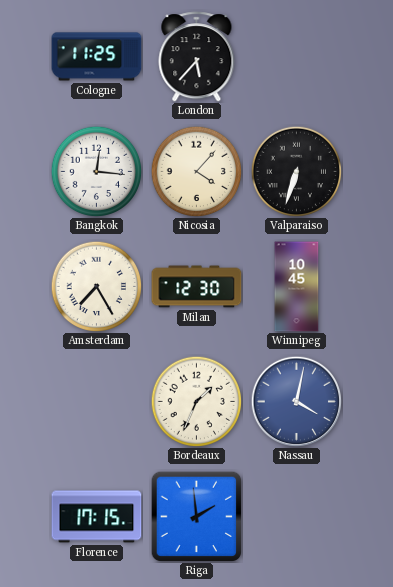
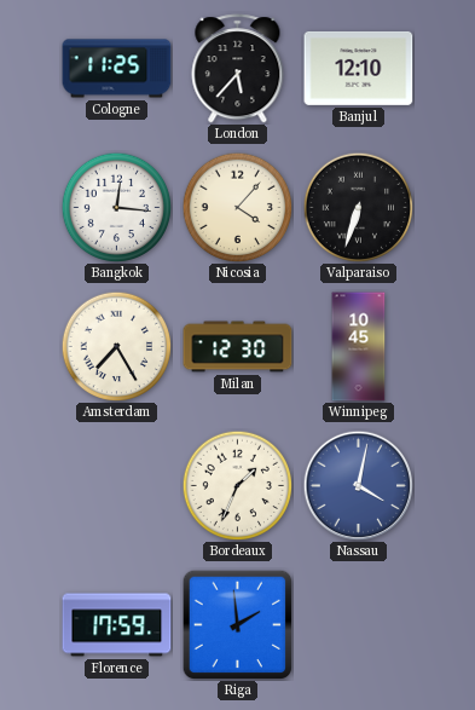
Banjul: none -> 12:10
Florence: 17:15 -> 17:59
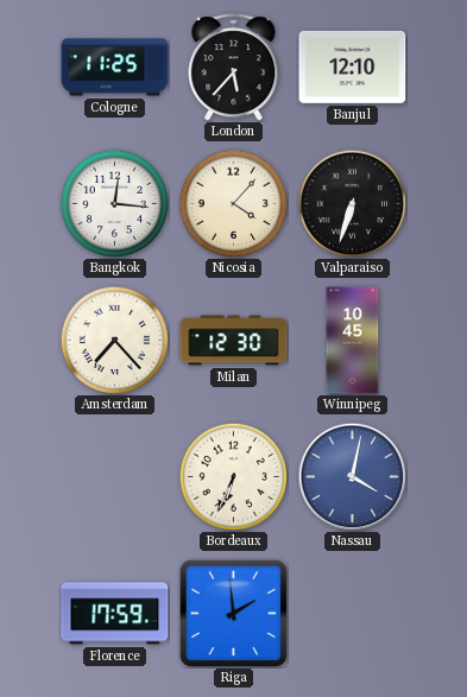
Amsterdam: 7:25 -> 7:23
Bordeaux: 1:34 -> 6:34
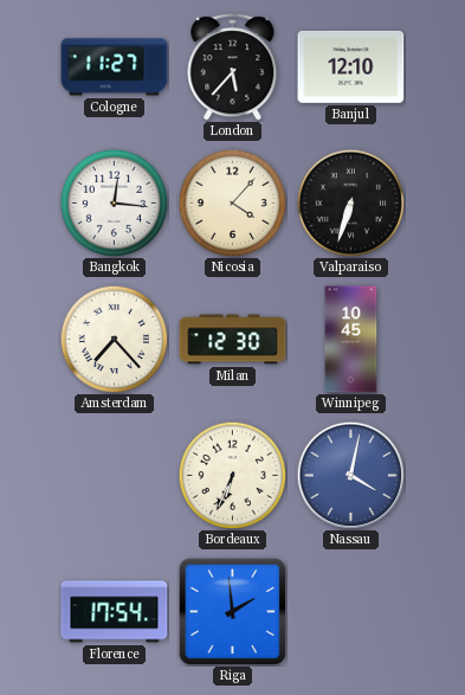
Cologne: 11:25 -> 11:27
Florence: 17:59 -> 17:54
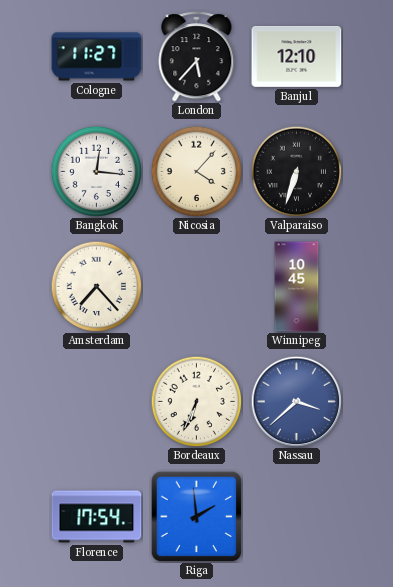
Milan: 12:30 -> none
Nassau: 4:02 -> 3:38
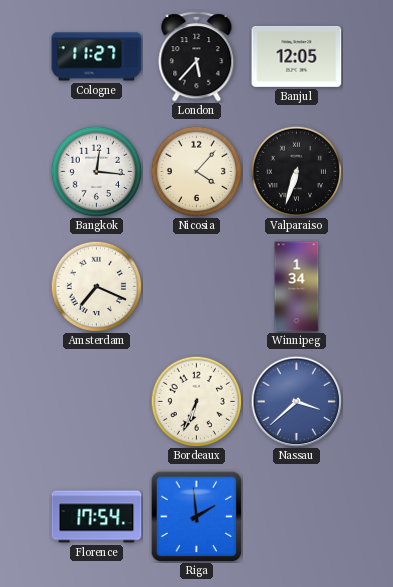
Banjul: 12:10 -> 12:05
Amsterdam: 7:23 -> 7:19
Winnipeg: 10:45 -> 1:34
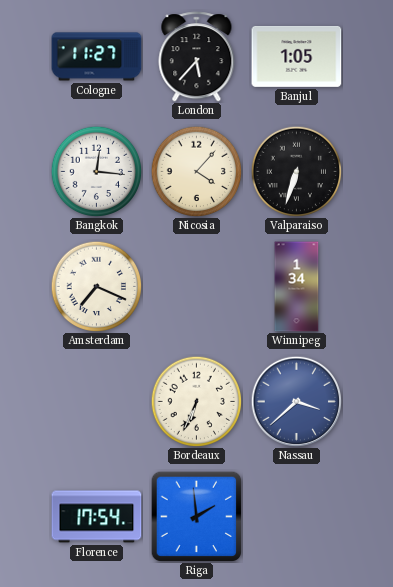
Banjul: 12:05 -> 1:05
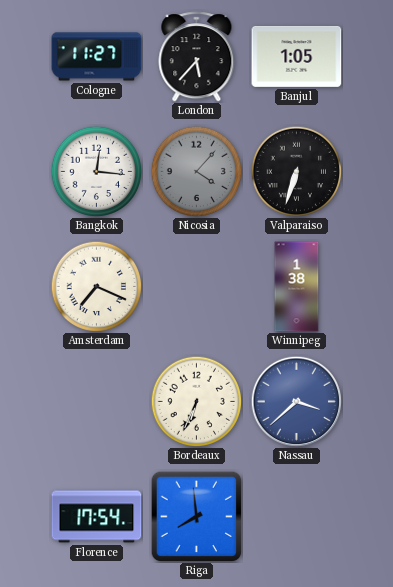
Nicosia dial: cream -> grey
Winnipeg: 1:34 -> 1:38
Riga: 1:59 -> 7:59
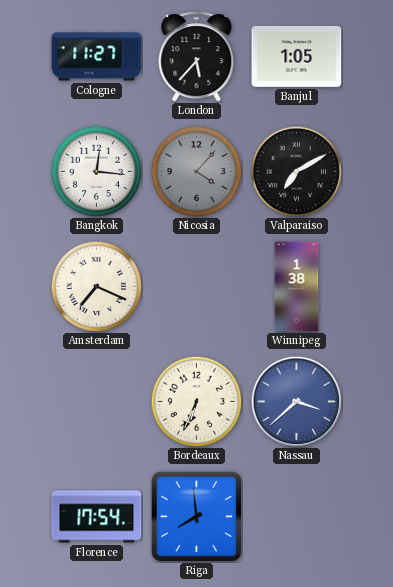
Valparaiso: 6:33 -> 7:10
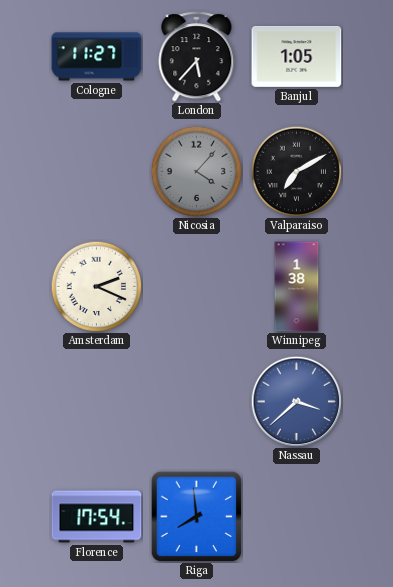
Bangkok: 12:16 -> none
Amsterdam: 7:19 -> 2:19
Bordeaux: 6:34 -> none
